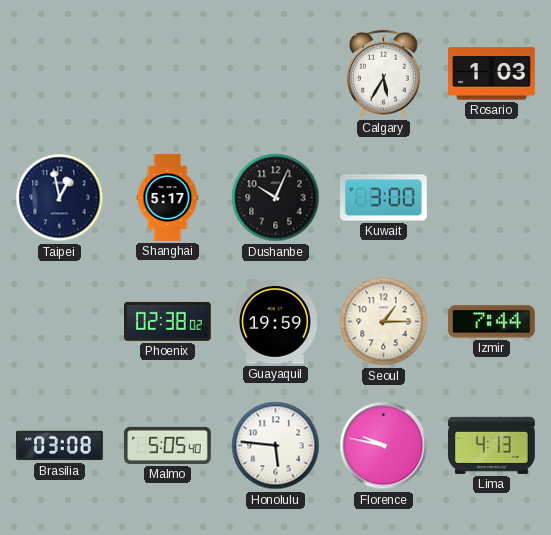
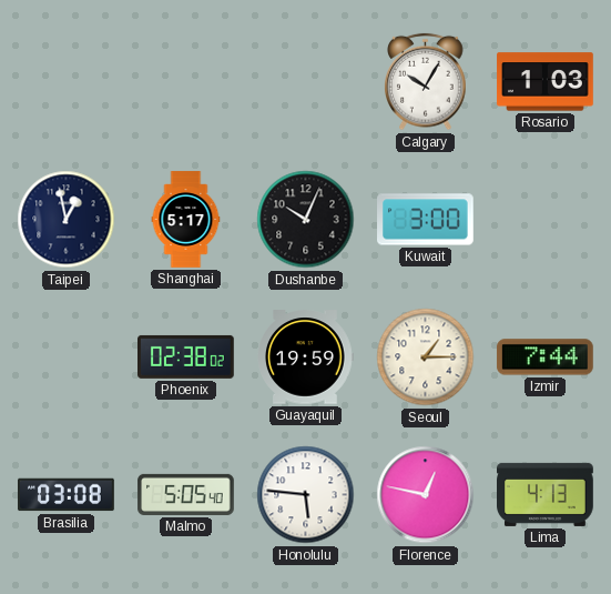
Calgary: 5:35 -> 10:05
Florence: 9:47 -> 12:47
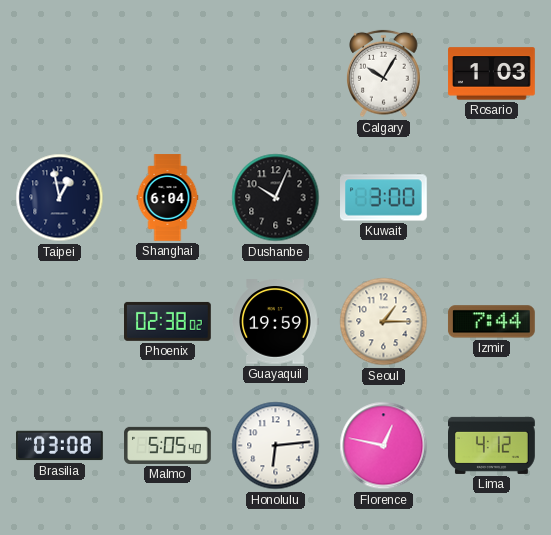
Shanghai: 5:17 -> 6:04
Honolulu: 5:46 -> 6:14
Lima: 4:13 -> 4:12
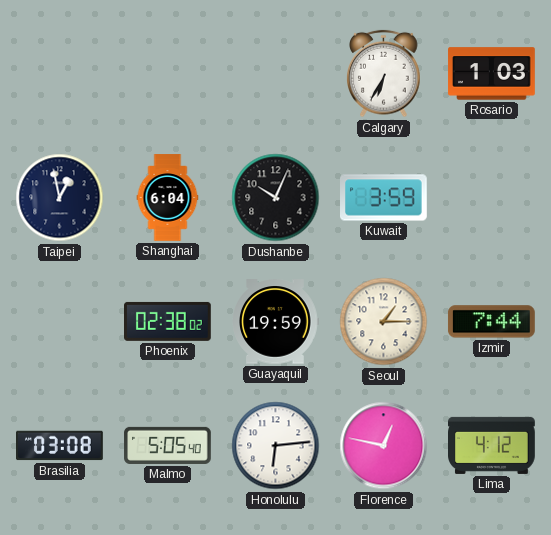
Calgary: 10:05 -> 6:35
Kuwait: 3:00 -> 3:59
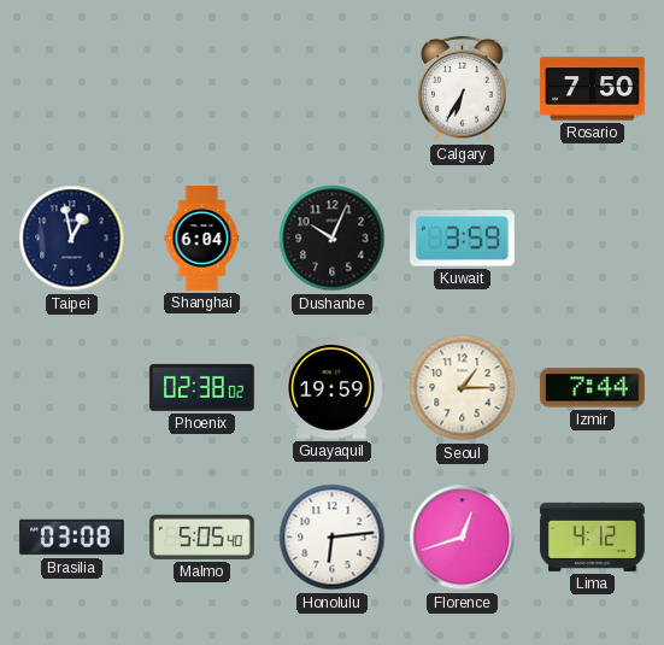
Rosario: 1:03 -> 7:50
Florence: 12:47 -> 12:42
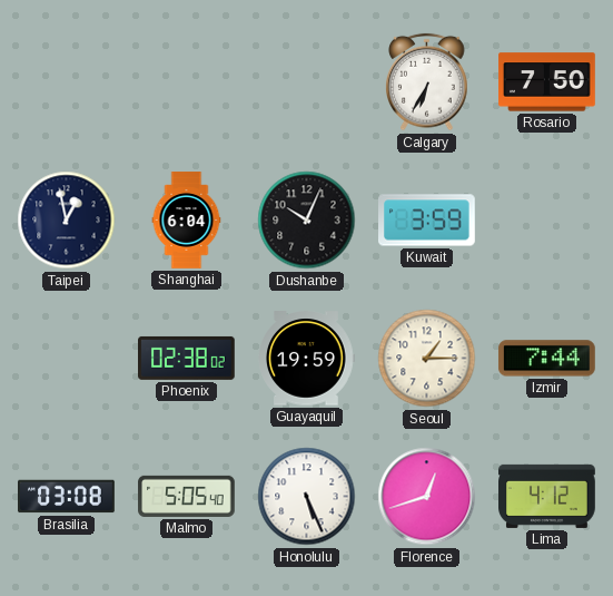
Honolulu: 6:14 -> 5:26
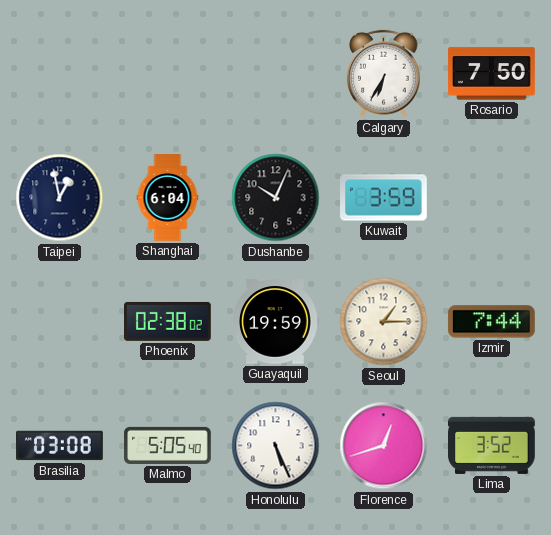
Lima: 4:12 -> 3:52
